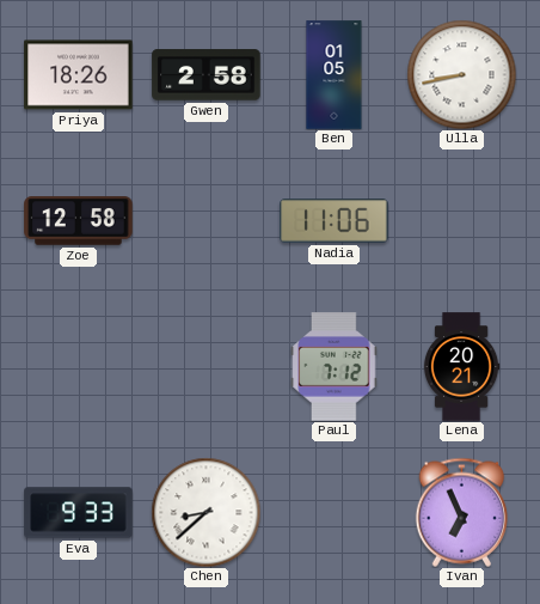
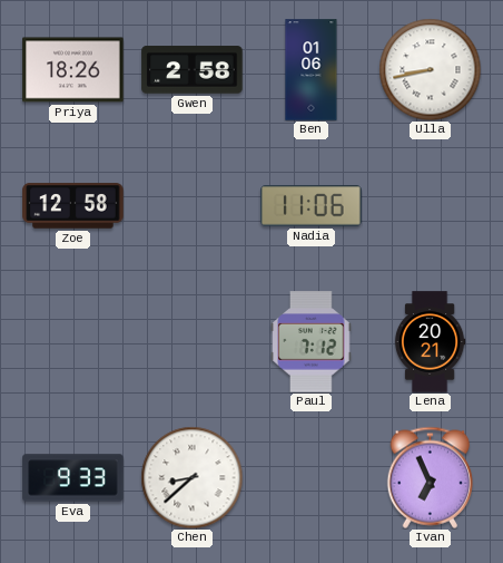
Ben: 01:05 -> 01:06
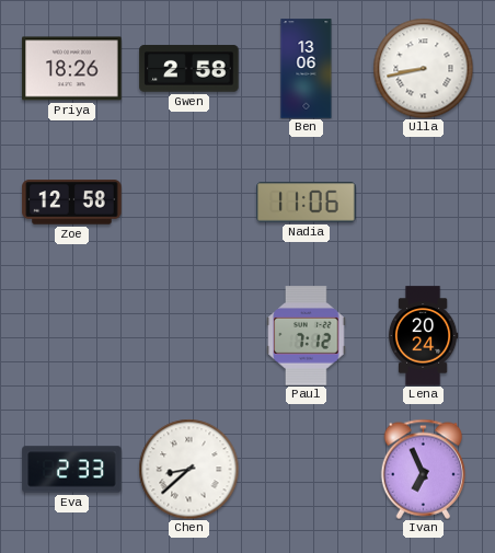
Ben: 01:06 -> 13:06
Lena: 20:21 -> 20:24
Eva: 9:33 -> 2:33
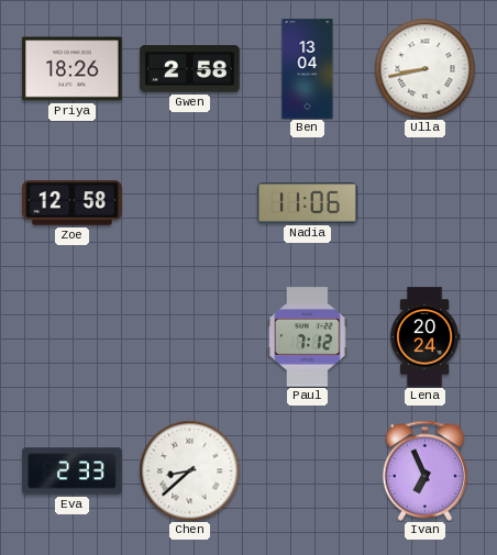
Ben: 13:06 -> 13:04
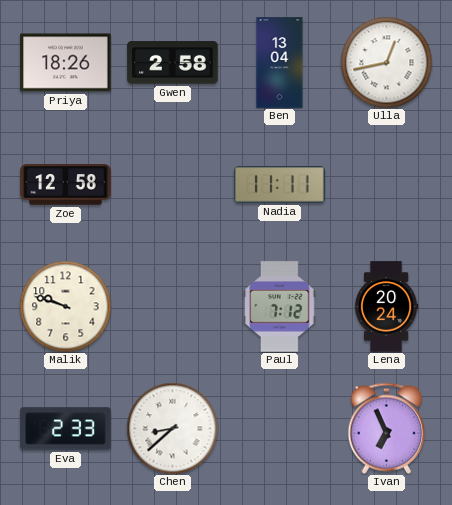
Ulla: 8:43 -> 12:43
Nadia: 11:06 -> 11:11
Malik: none -> 9:48
